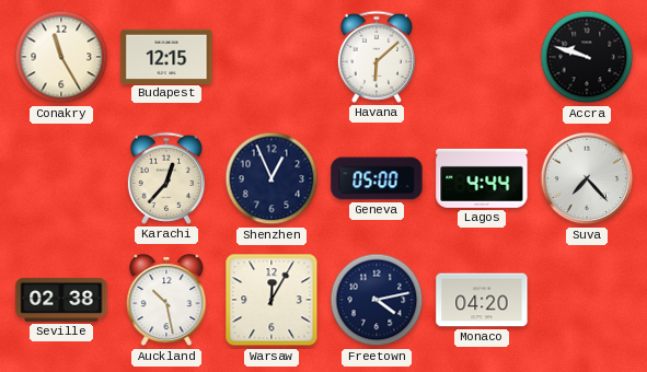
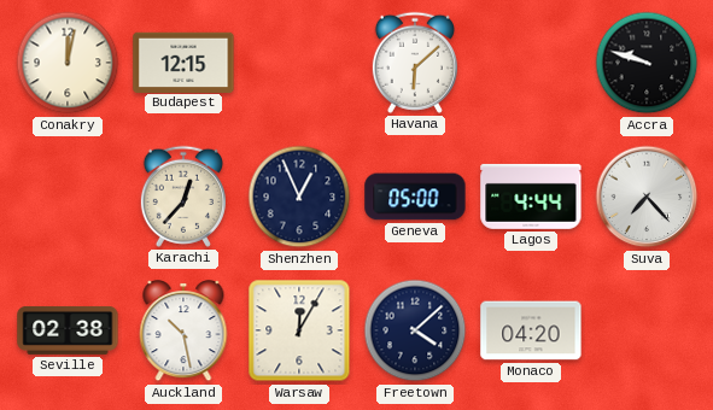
Conakry: 11:25 -> 12:02
Freetown: 4:13 -> 4:08
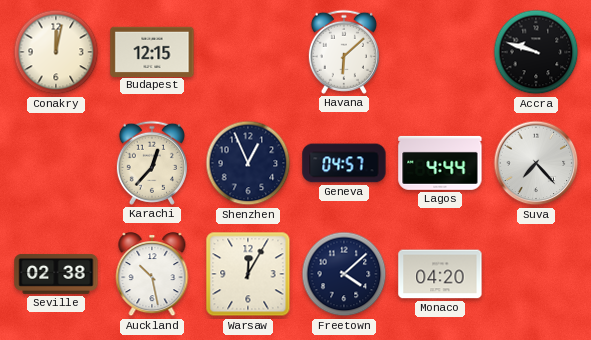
Geneva: 05:00 -> 04:57
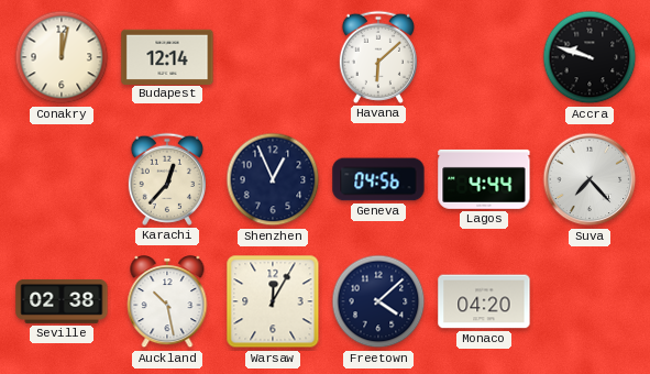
Budapest: 12:15 -> 12:14
Geneva: 04:57 -> 04:56
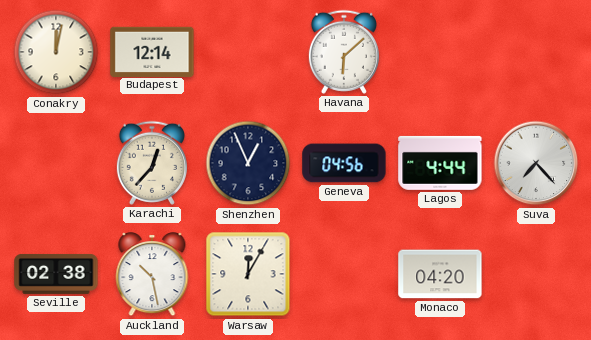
Accra: 9:48 -> none
Freetown: 4:08 -> none
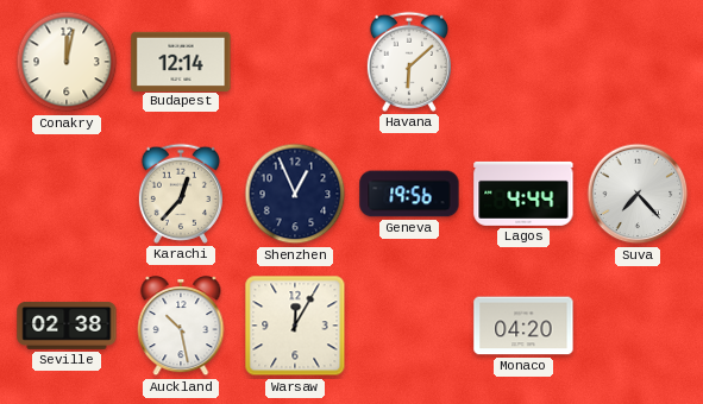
Geneva: 04:56 -> 19:56
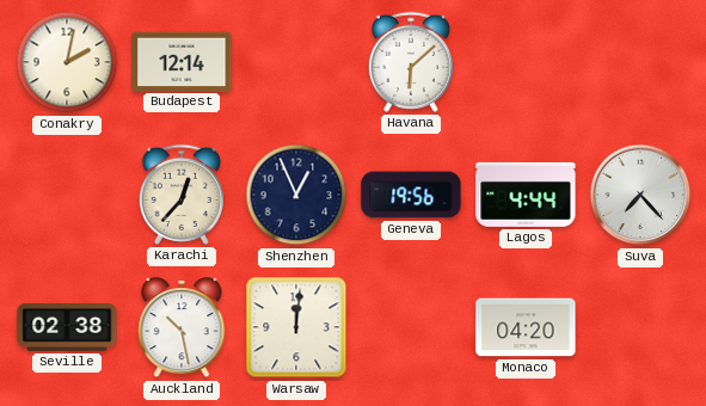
Conakry: 12:02 -> 2:02
Warsaw: 12:05 -> 12:01
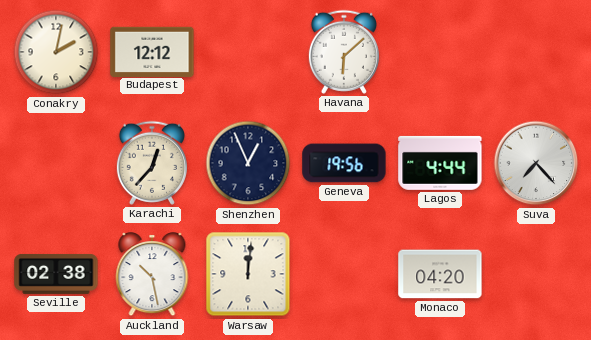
Budapest: 12:14 -> 12:12
